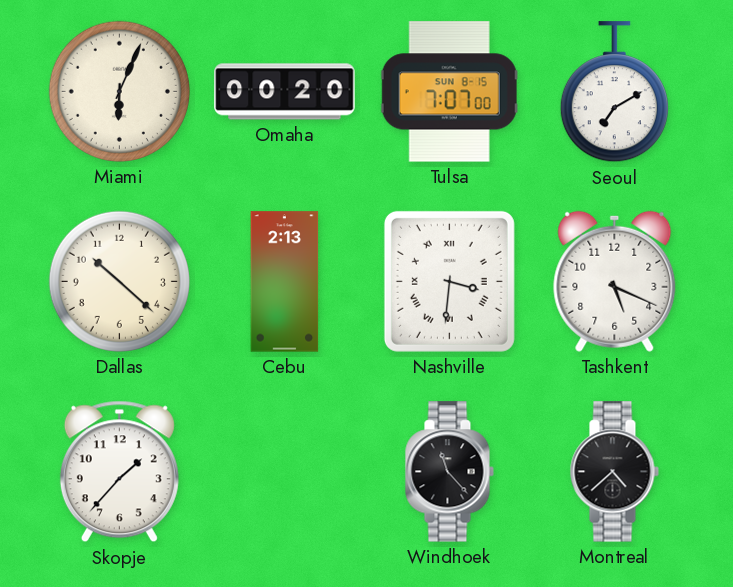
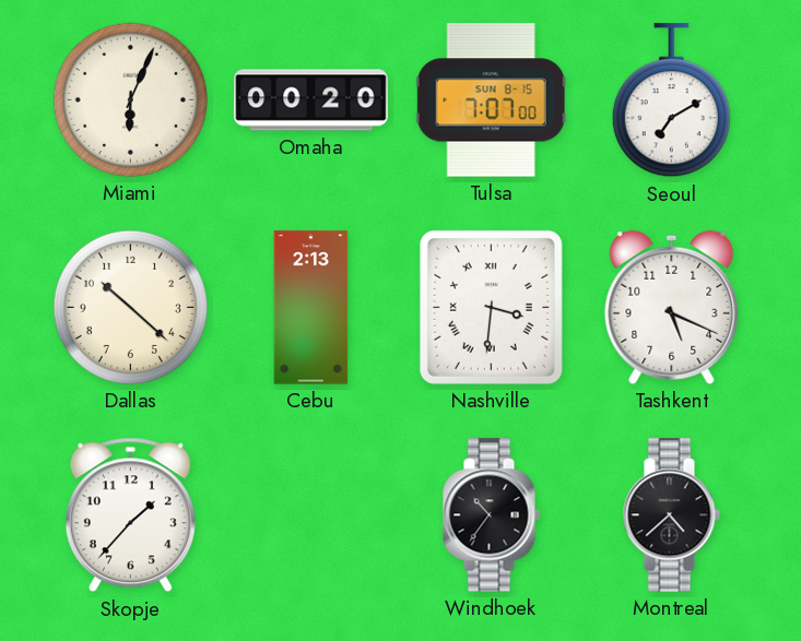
Windhoek: 11:23 -> 10:36
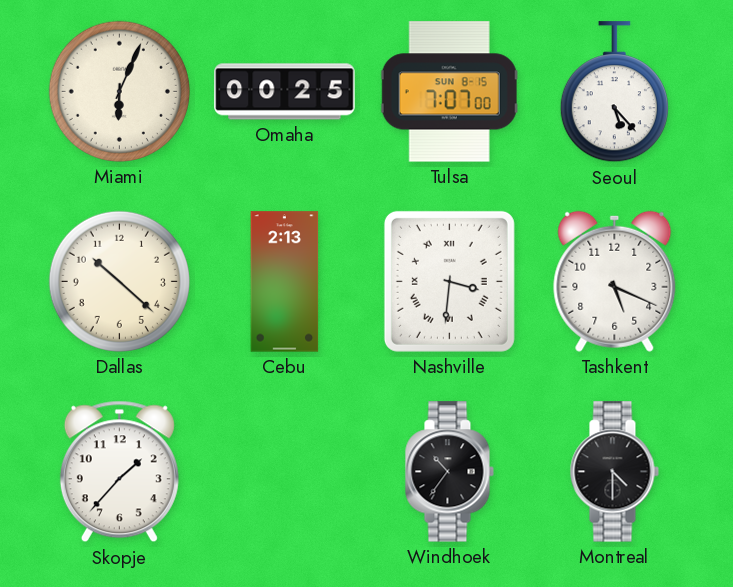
Omaha: 00:20 -> 00:25
Seoul: 7:10 -> 5:23
Montreal: 4:38 -> 4:30
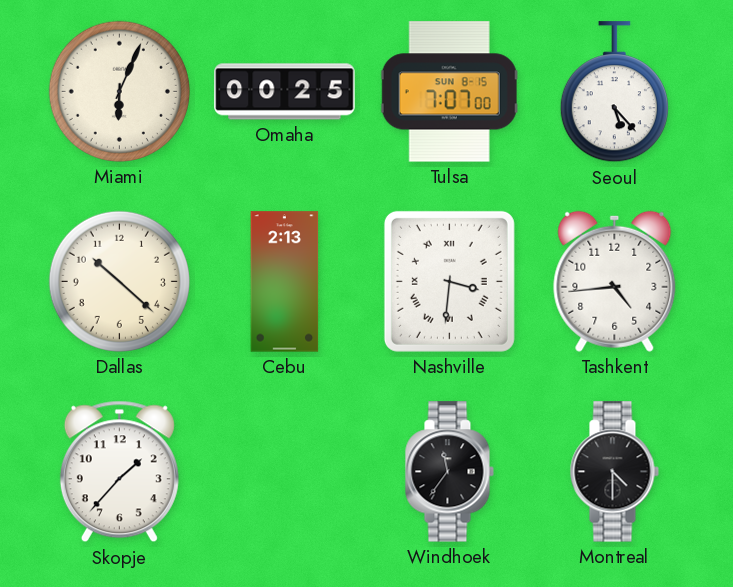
Tashkent: 5:19 -> 4:44
Windhoek: 10:36 -> 11:36
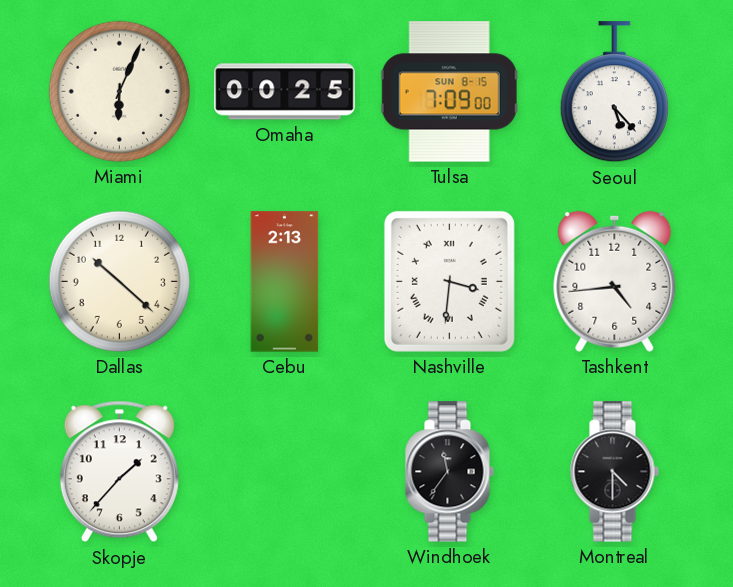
Tulsa: 7:07 -> 7:09
